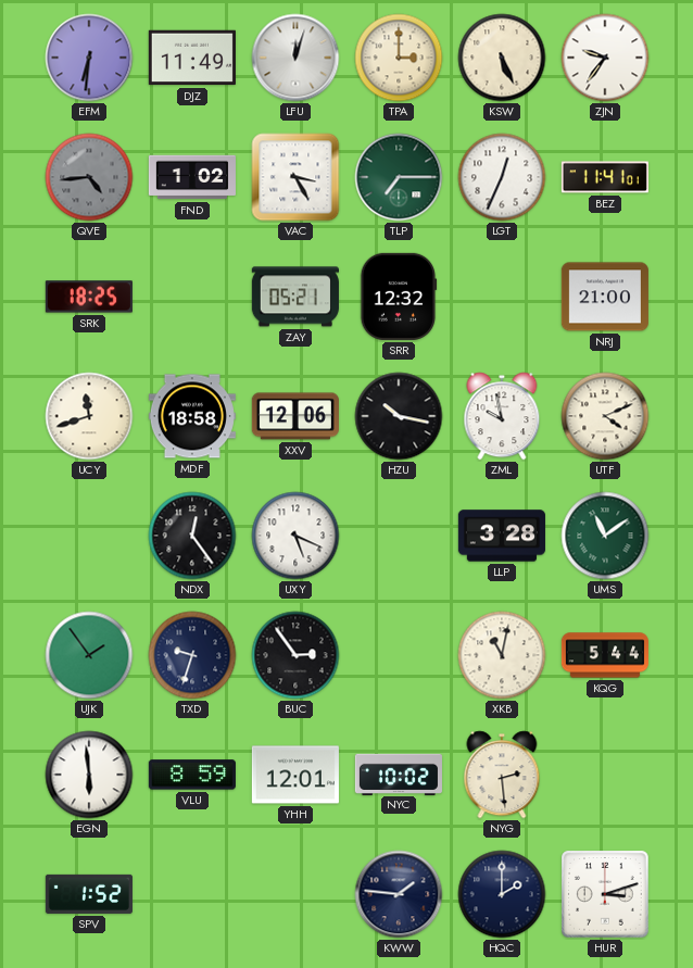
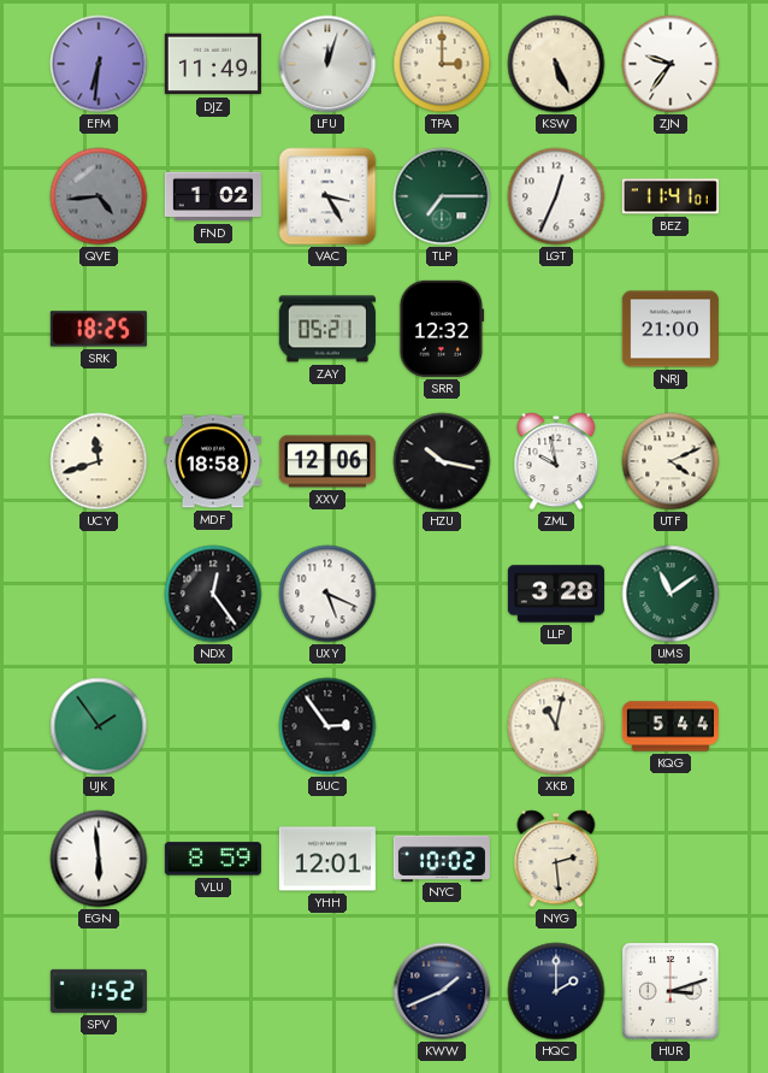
TXD: 9:33 -> none
KWW: 1:46 -> 1:41
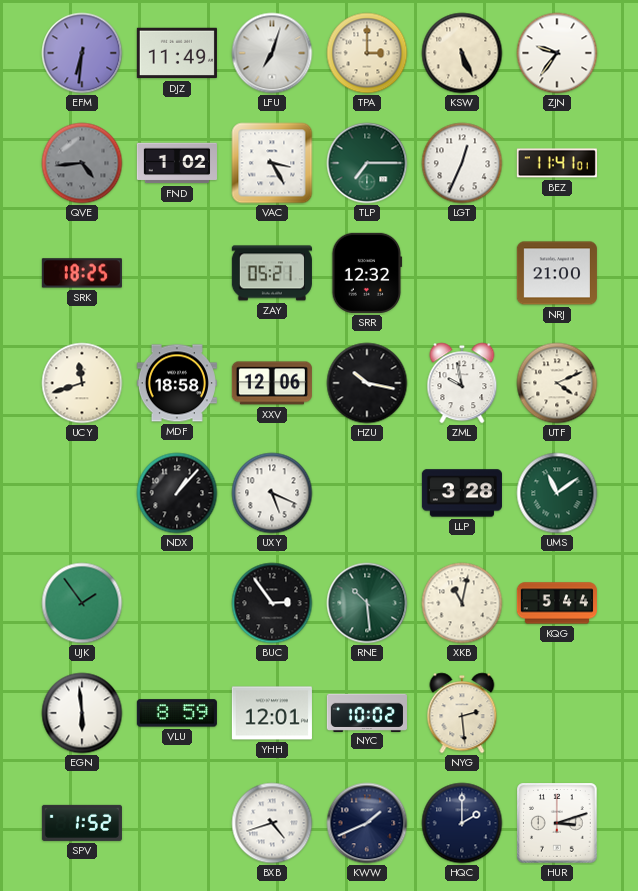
LFU: 12:03 -> 7:03
NDX: 12:24 -> 1:07
RNE: none -> 10:29
BXB: none -> 4:42
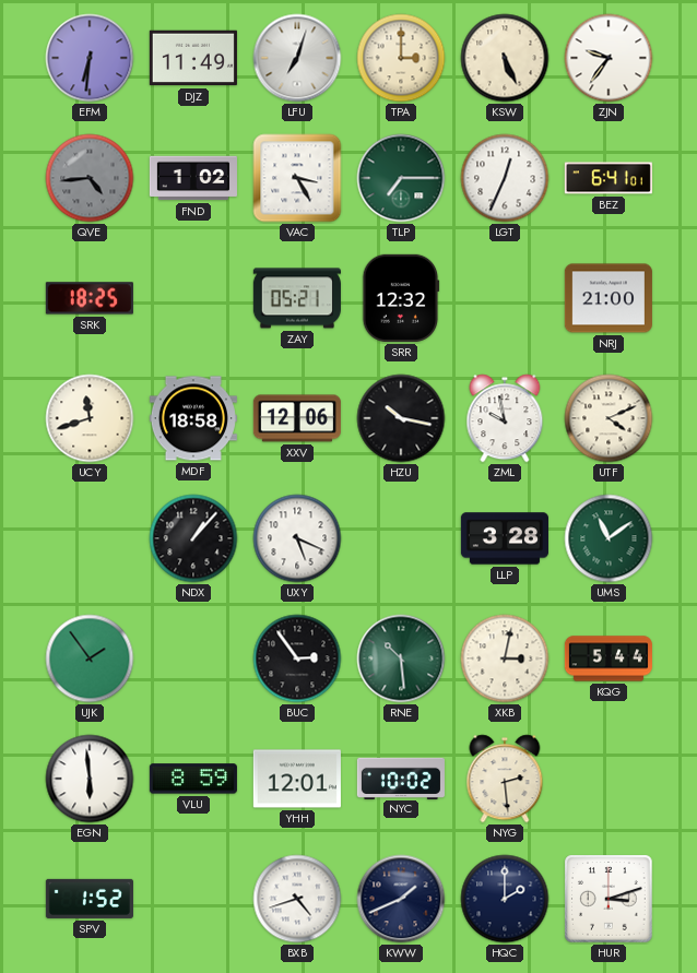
BEZ: 11:41 -> 6:41
XKB: 11:02 -> 3:02
